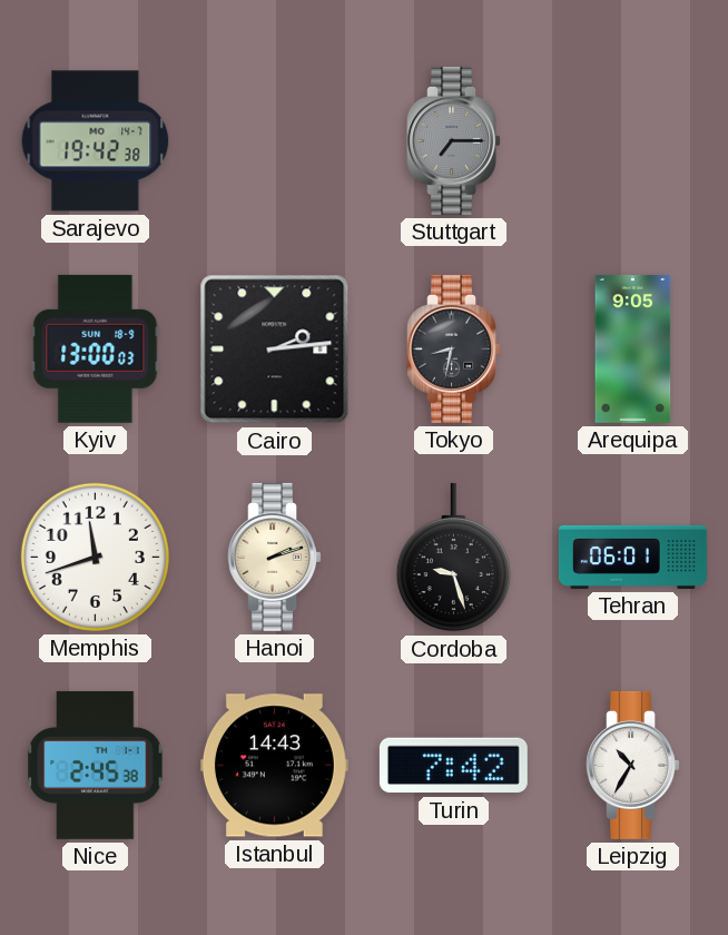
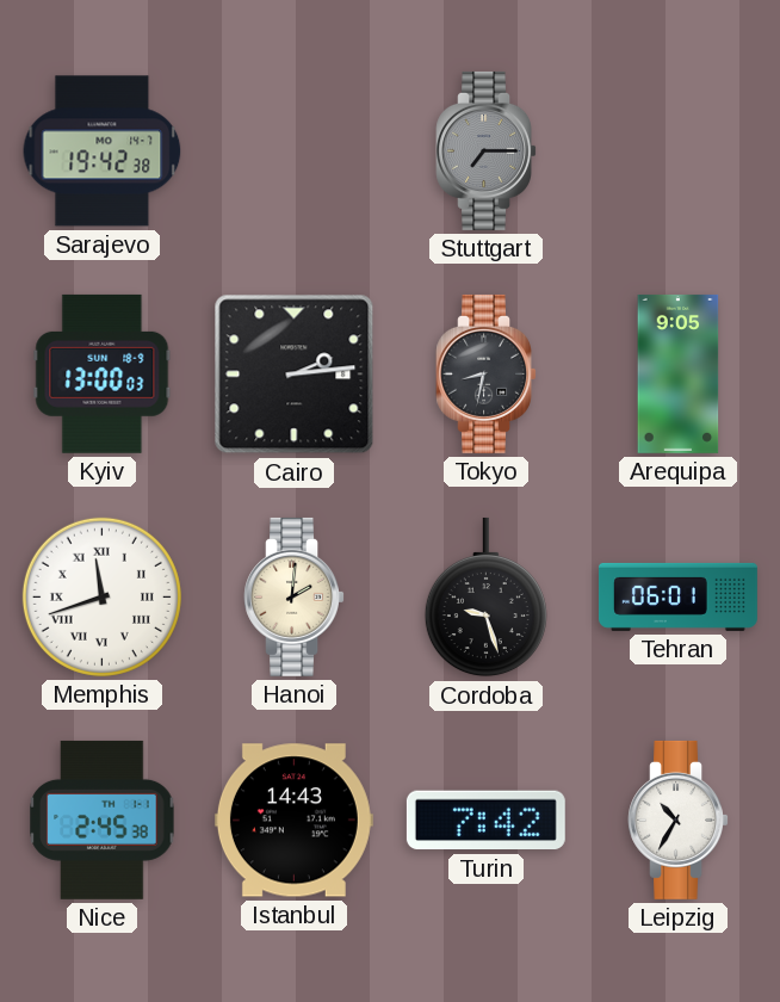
Memphis numerals: Arabic -> Roman
Hanoi: 2:12 -> 2:01
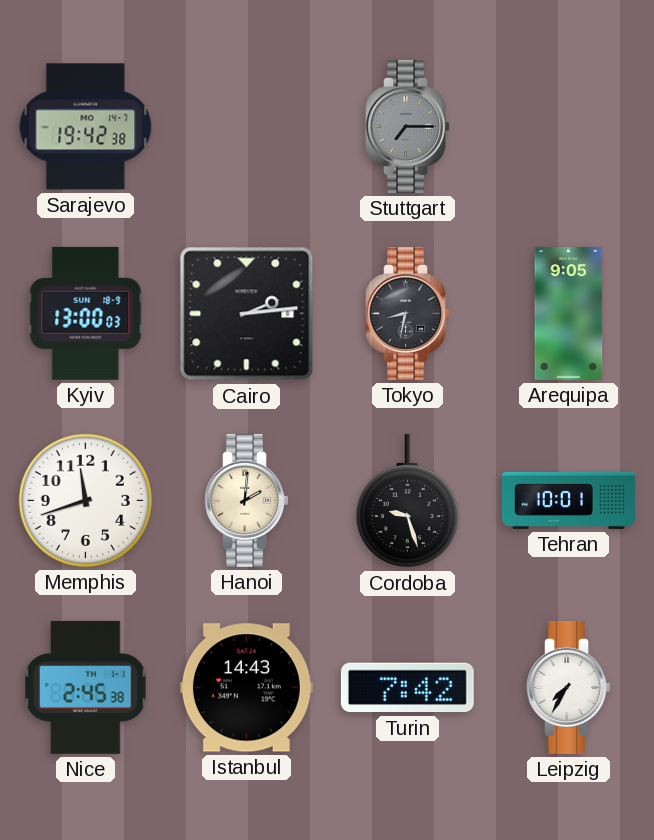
Memphis numerals: Roman -> Arabic
Tehran: 06:01 -> 10:01
Leipzig: 10:35 -> 7:35
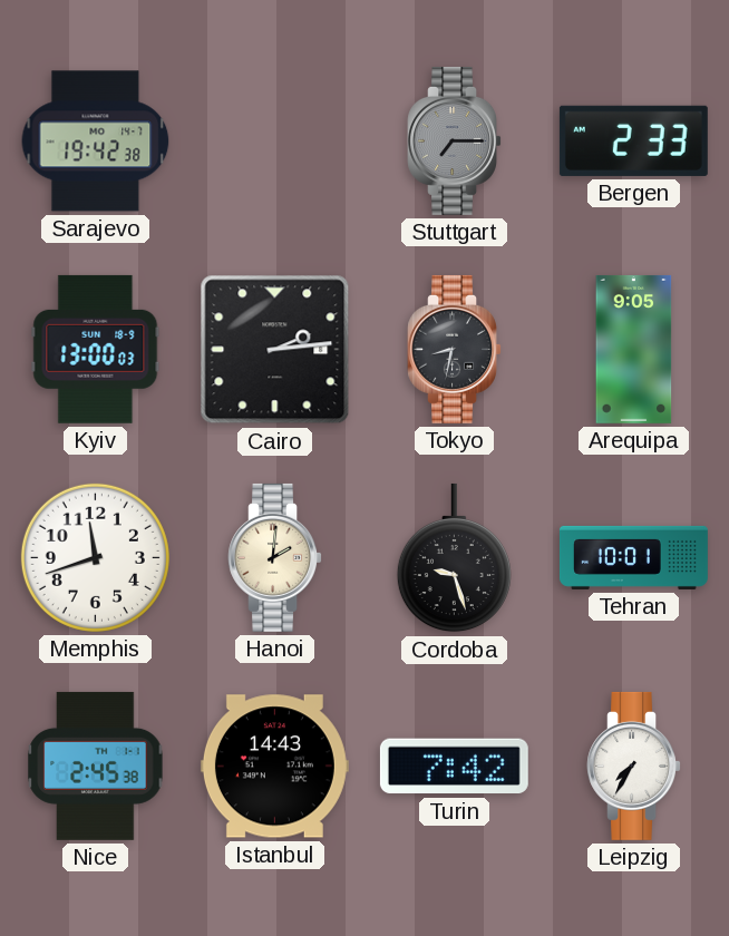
Bergen: none -> 2:33
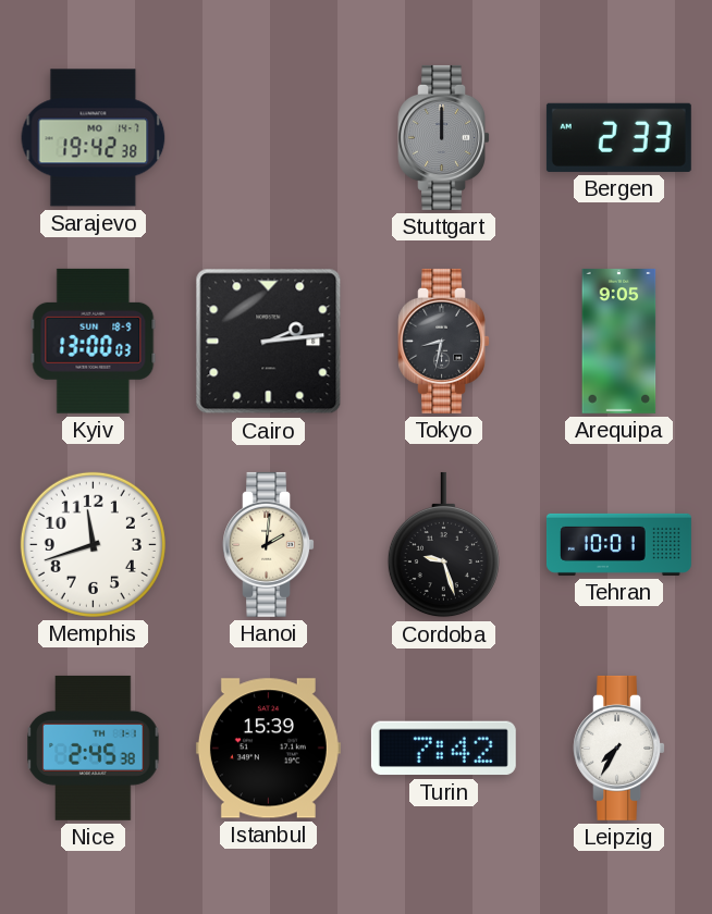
Stuttgart: 7:15 -> 12:00
Istanbul: 14:43 -> 15:39
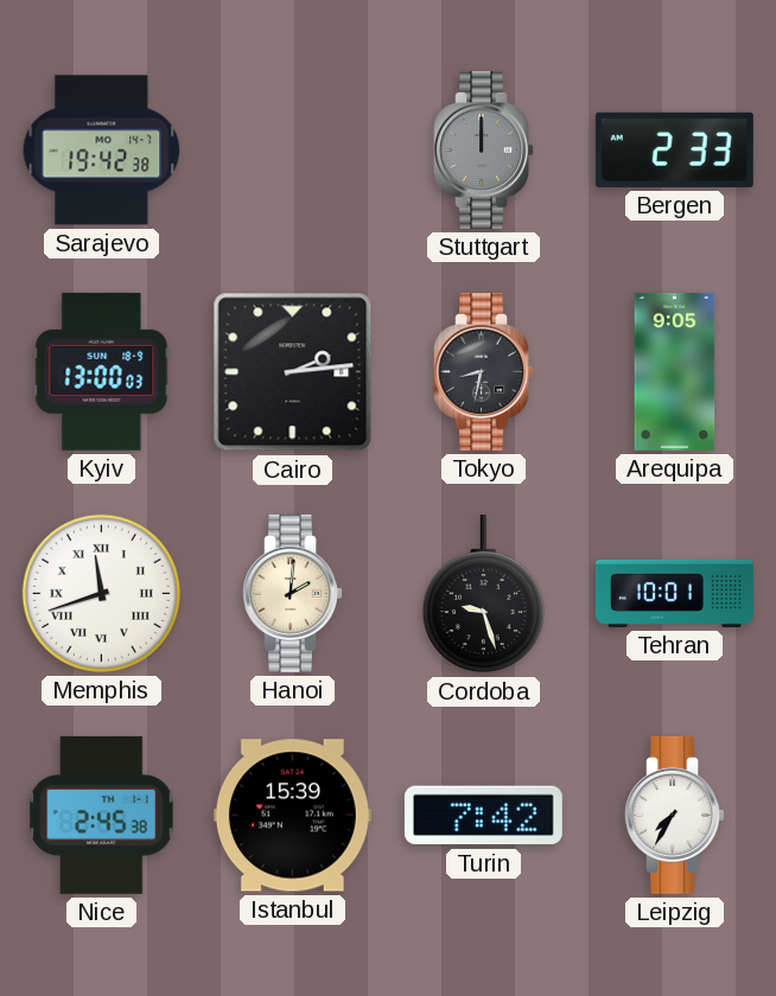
Memphis numerals: Arabic -> Roman
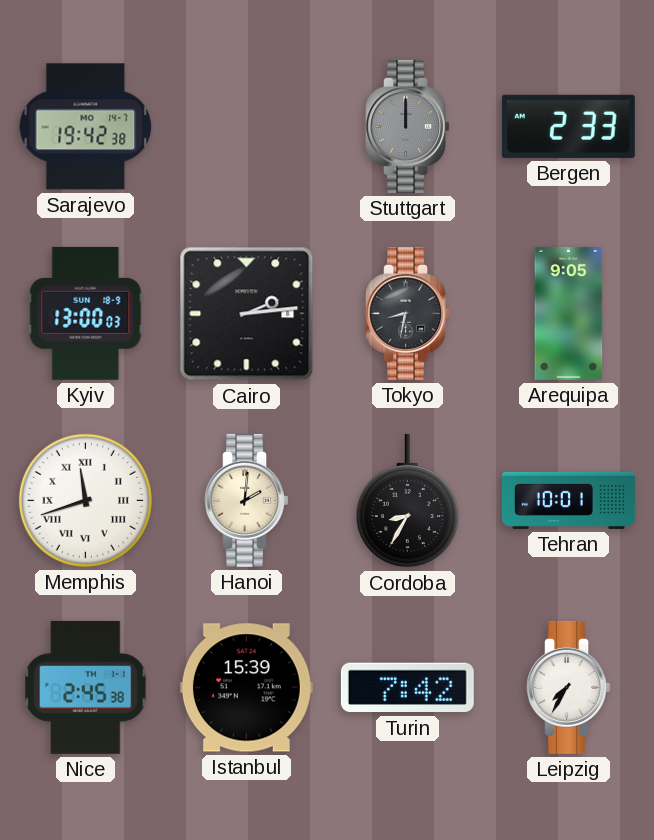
Cordoba: 9:27 -> 8:35
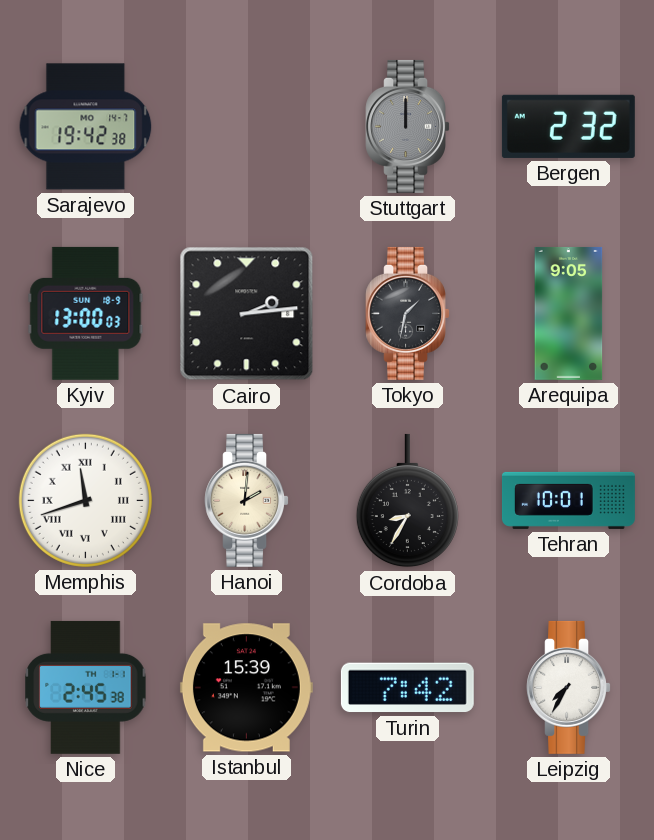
Bergen: 2:33 -> 2:32
Tokyo: 8:32 -> 1:32
